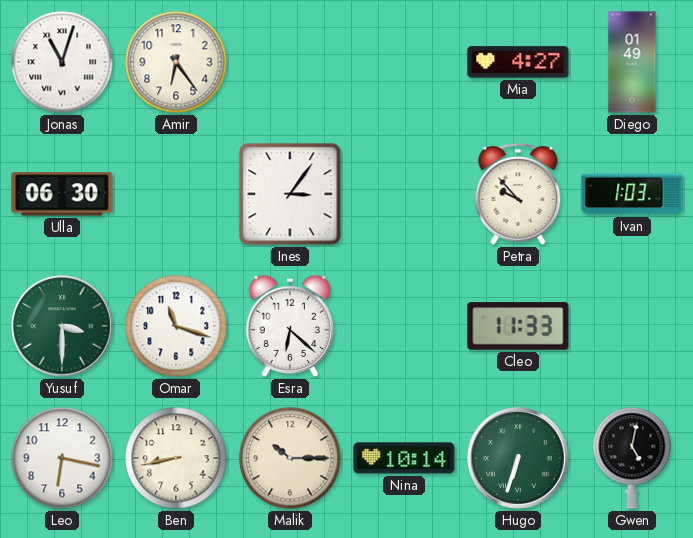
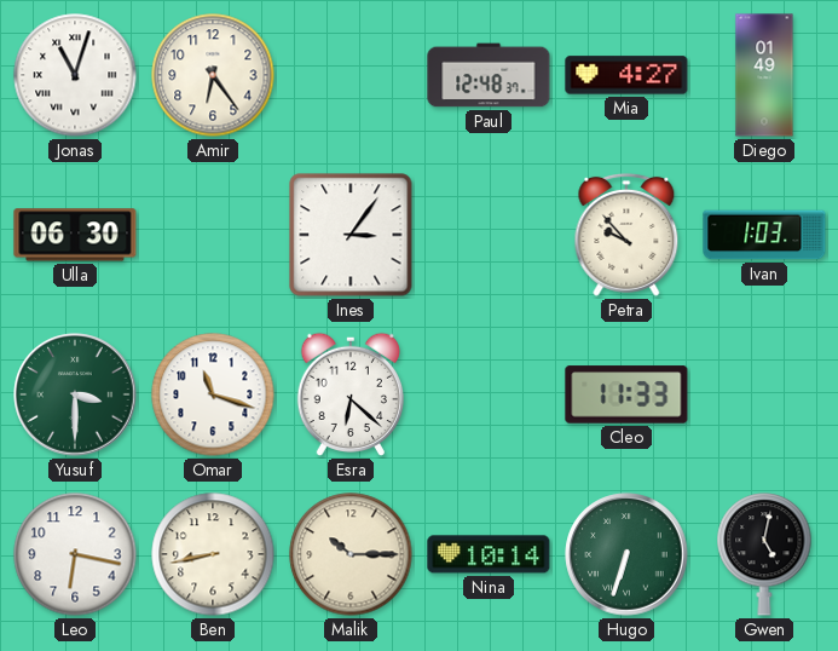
Paul: none -> 12:48
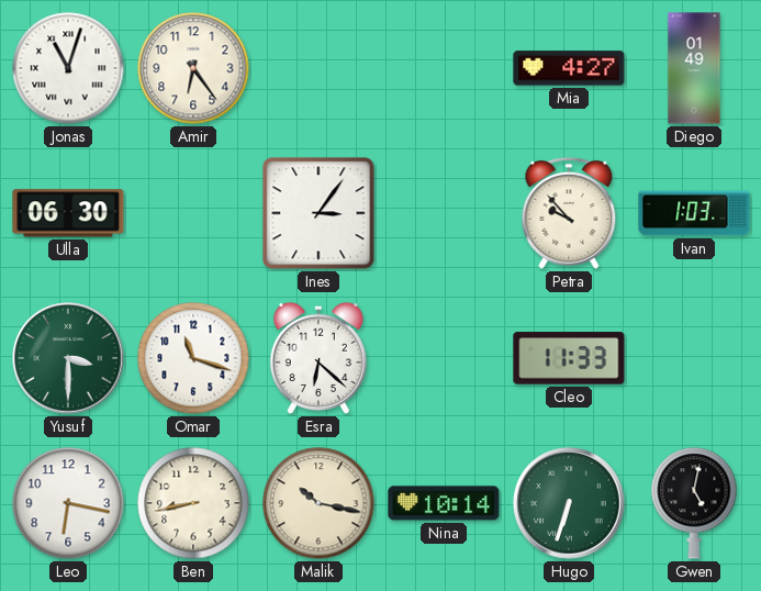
Paul: 12:48 -> none
Malik: 10:15 -> 10:17
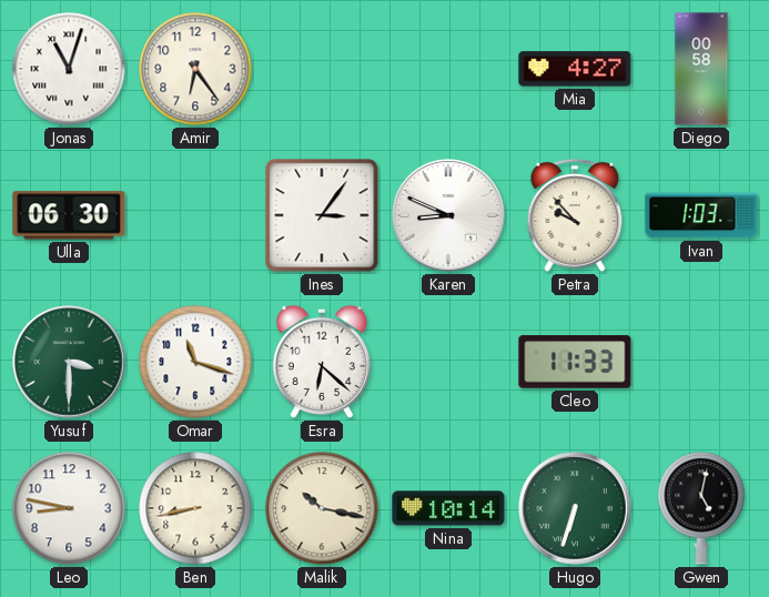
Diego: 01:49 -> 00:58
Karen: none -> 8:49
Leo: 6:17 -> 8:47
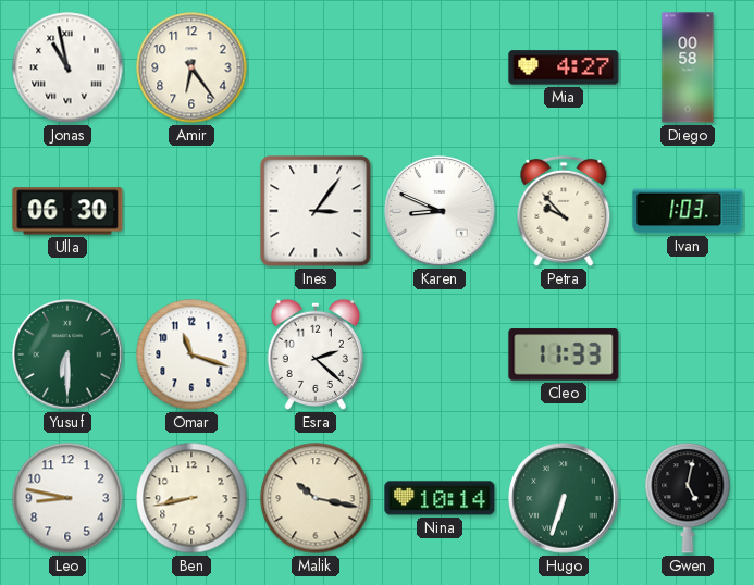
Jonas: 11:03 -> 10:58
Yusuf: 3:30 -> 6:30
Esra: 6:22 -> 2:22
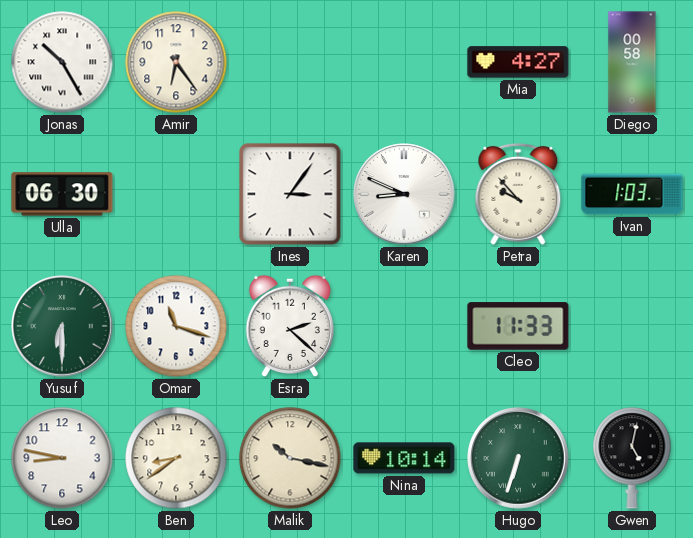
Jonas: 10:58 -> 10:25
Ben: 8:43 -> 8:39
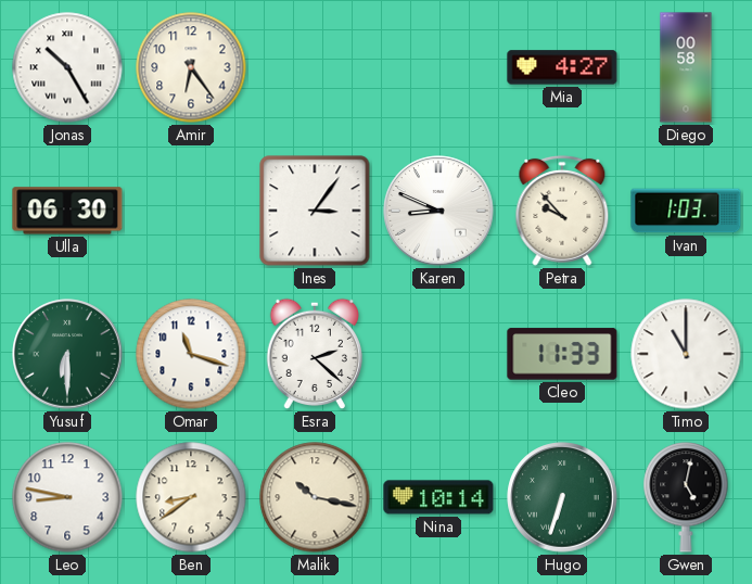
Timo: none -> 11:00
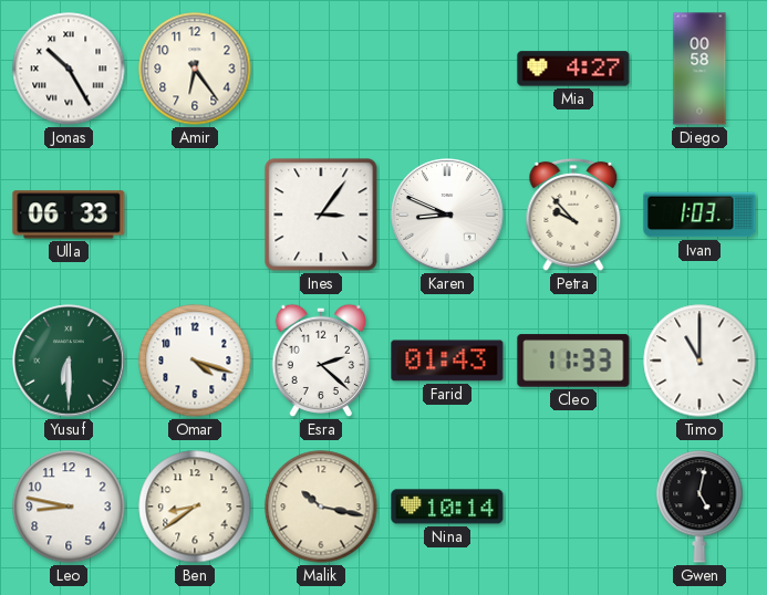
Ulla: 06:30 -> 06:33
Omar: 11:18 -> 4:18
Farid: none -> 01:43
Hugo: 6:33 -> none
